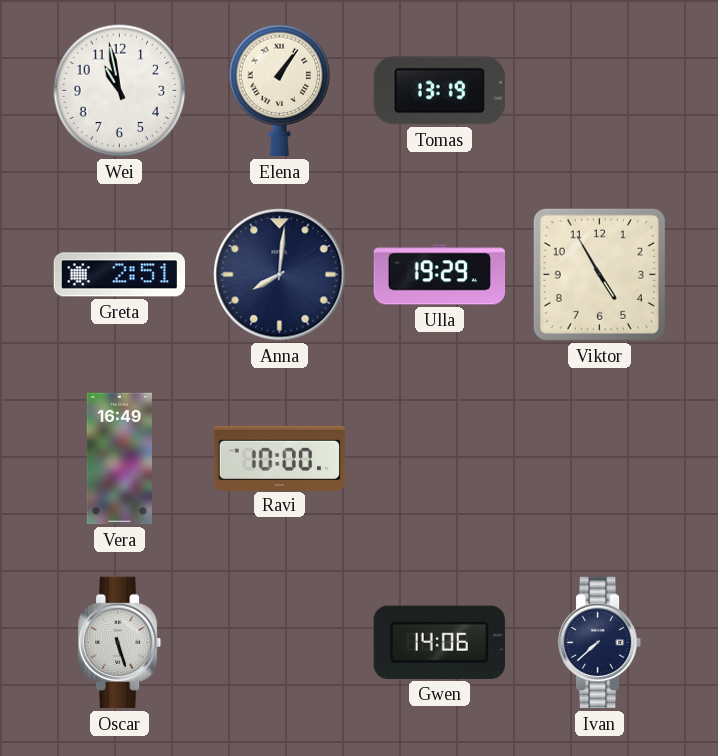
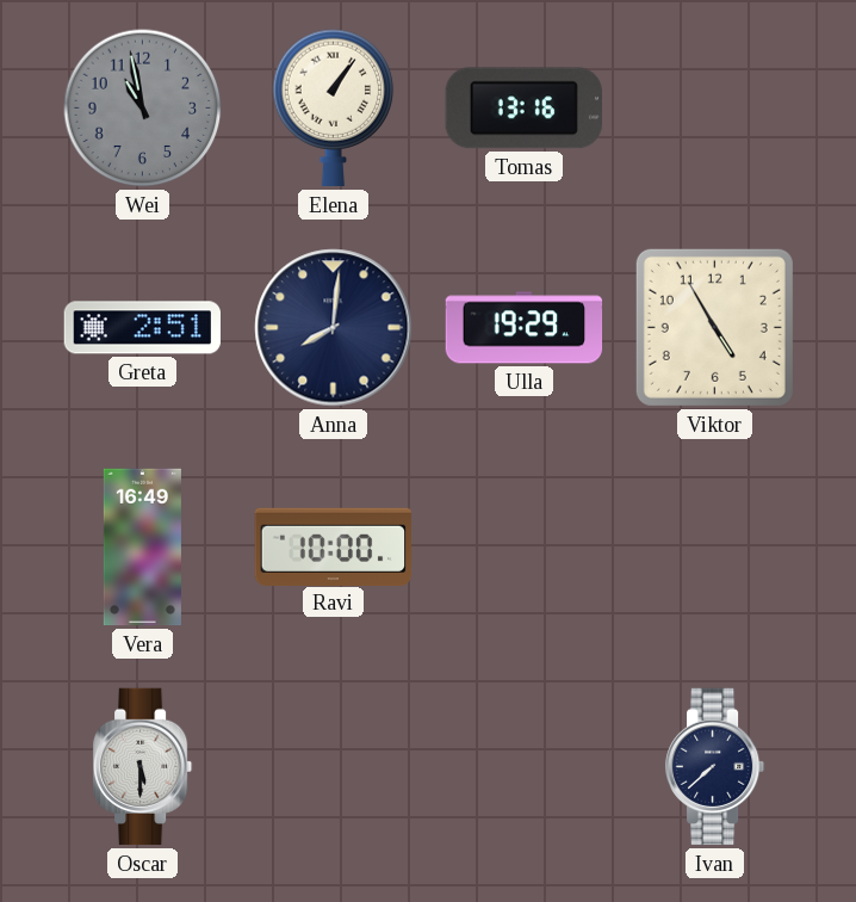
Wei dial: white -> grey
Tomas: 13:19 -> 13:16
Oscar: 5:27 -> 5:30
Gwen: 14:06 -> none
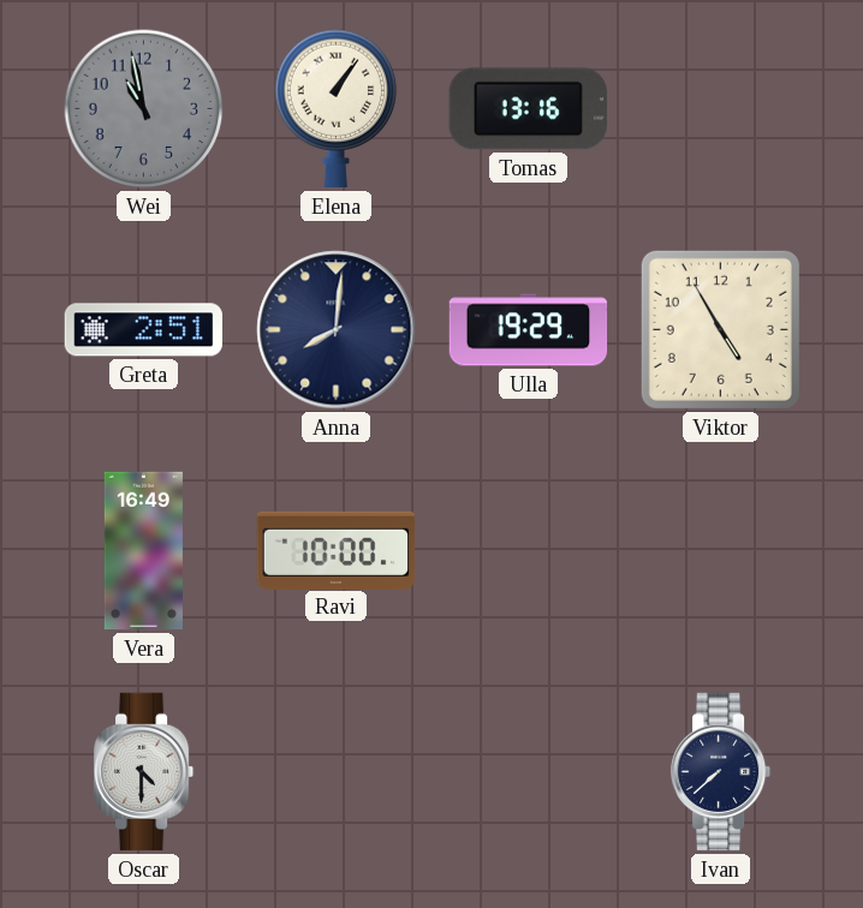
Oscar: 5:30 -> 4:30
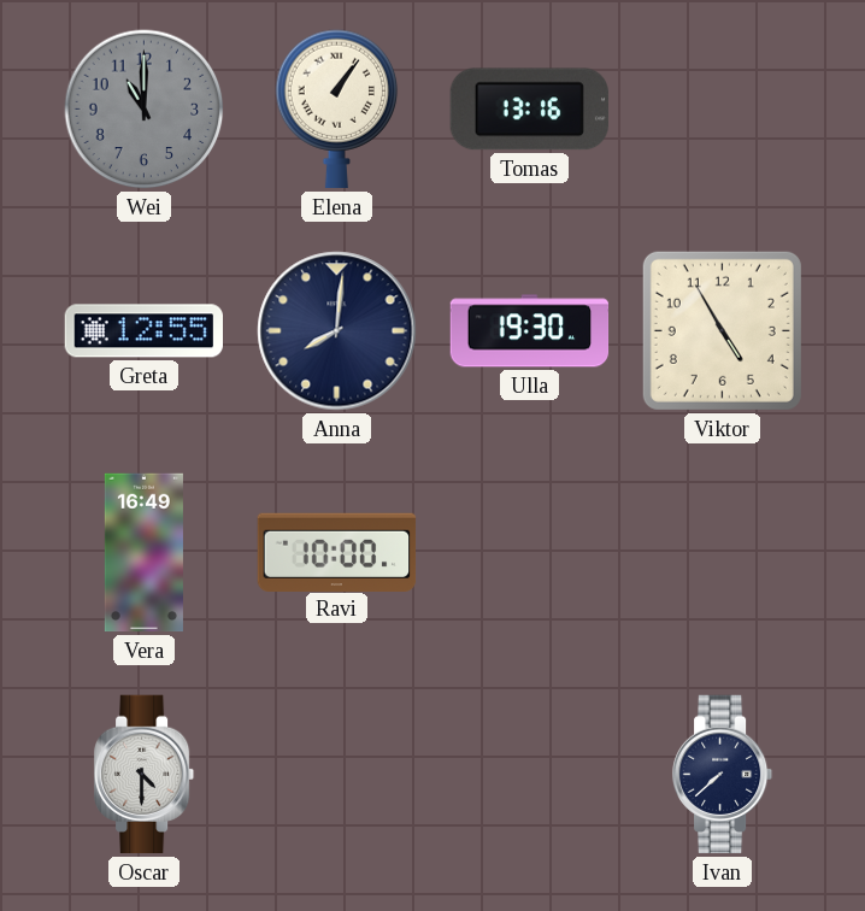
Wei: 10:58 -> 11:00
Greta: 2:51 -> 12:55
Ulla: 19:29 -> 19:30
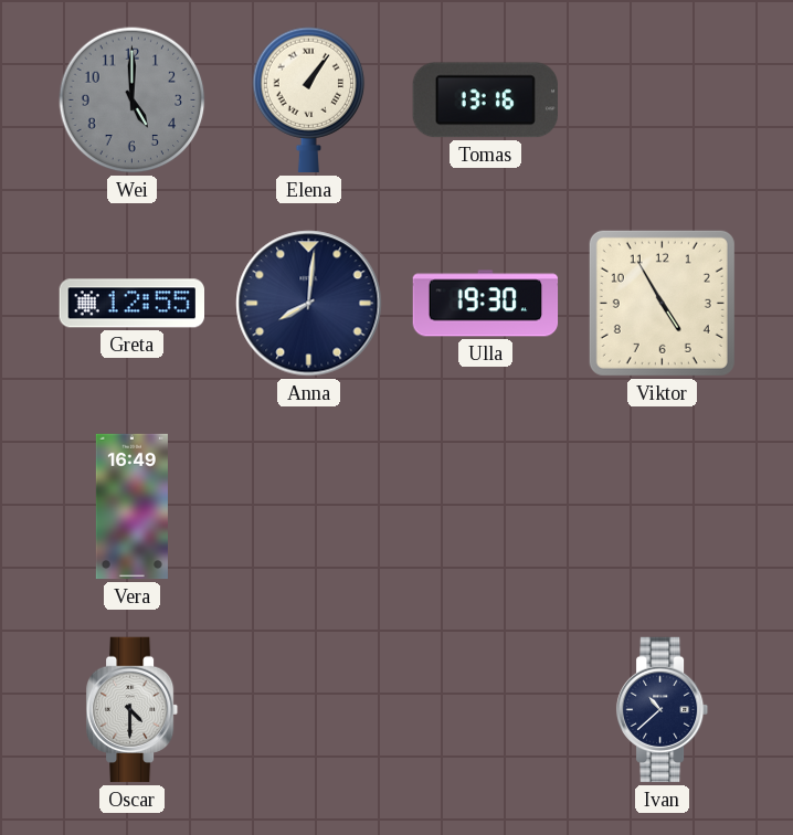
Wei: 11:00 -> 5:00
Ravi: 10:00 -> none
Ivan: 7:38 -> 10:38
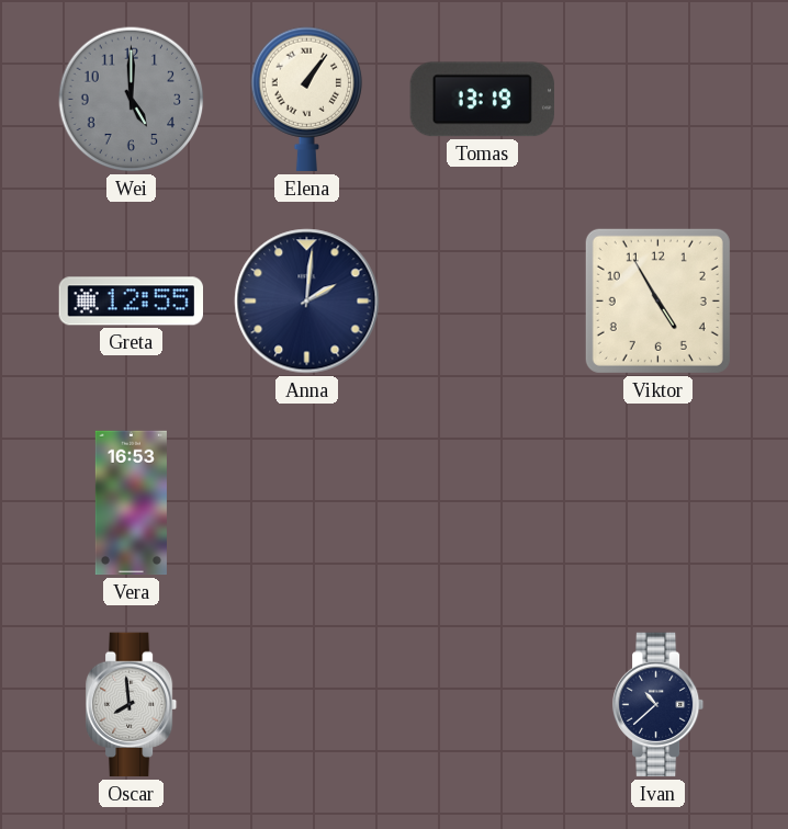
Tomas: 13:16 -> 13:19
Anna: 8:01 -> 2:01
Ulla: 19:30 -> none
Vera: 16:49 -> 16:53
Oscar: 4:30 -> 7:59
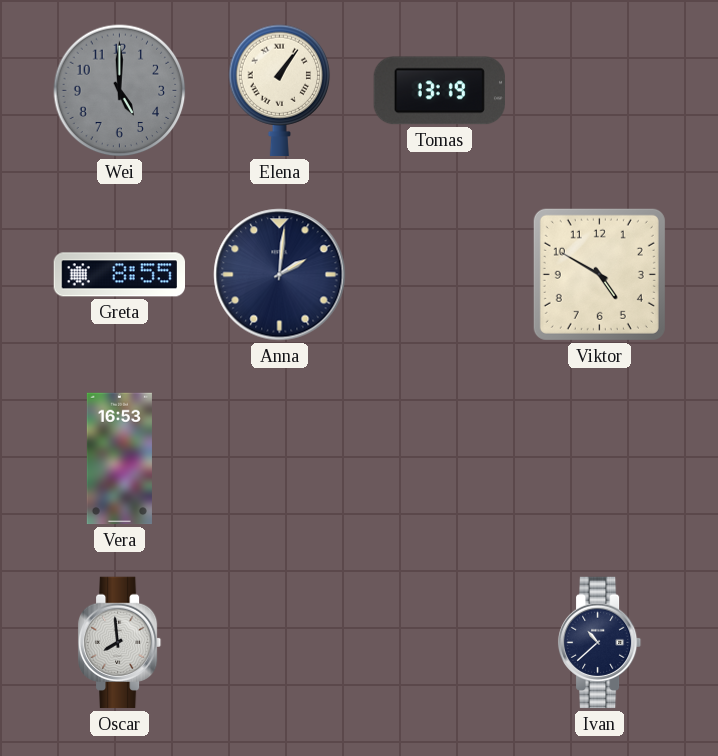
Greta: 12:55 -> 8:55
Viktor: 4:55 -> 4:50
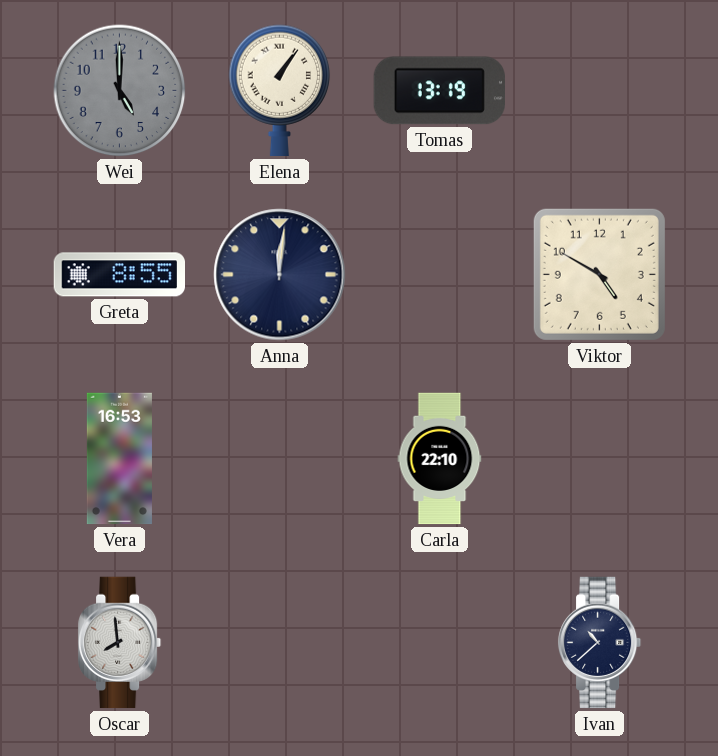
Anna: 2:01 -> 12:01
Carla: none -> 22:10
